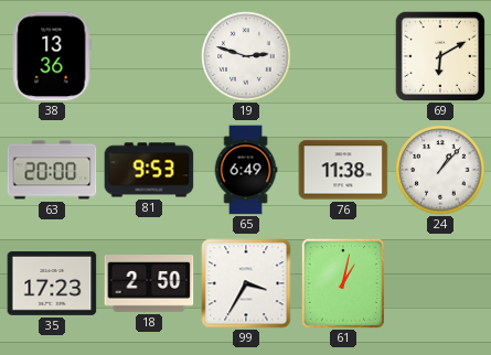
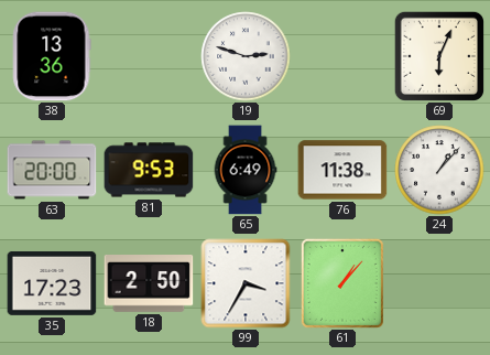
69: 6:10 -> 6:04
61: 1:02 -> 1:07
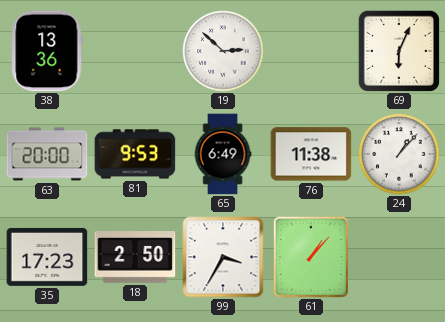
19: 2:48 -> 2:52
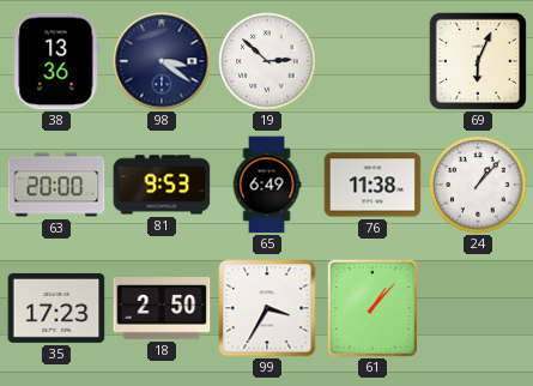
98: none -> 3:21
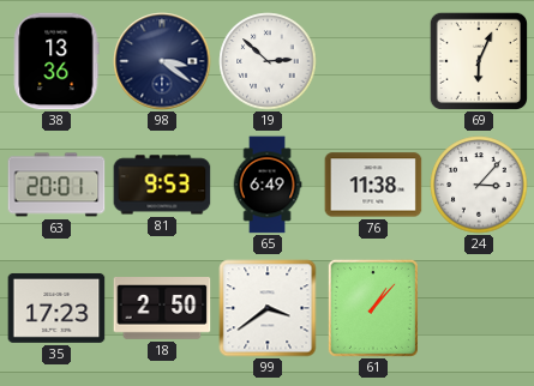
63: 20:00 -> 20:01
24: 1:07 -> 3:07
99: 3:35 -> 3:39
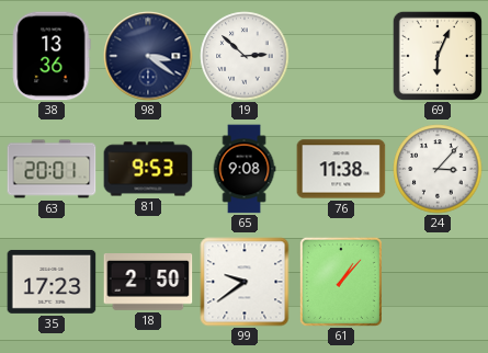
65: 6:49 -> 9:08
99: 3:39 -> 9:39
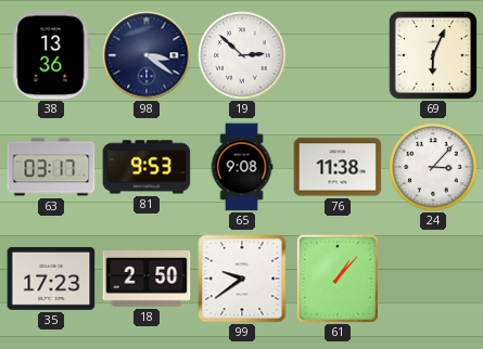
63: 20:01 -> 03:17
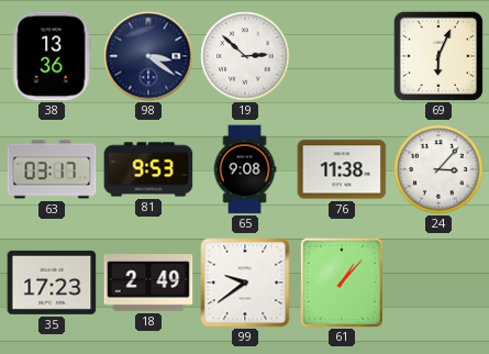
18: 2:50 -> 2:49
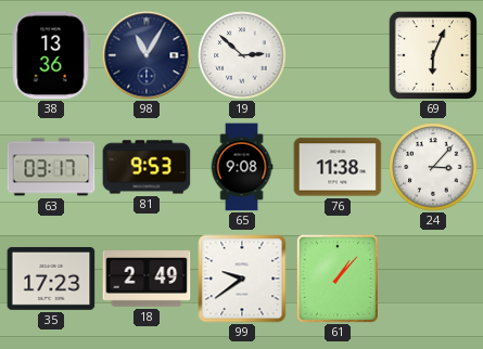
98: 3:21 -> 11:05
